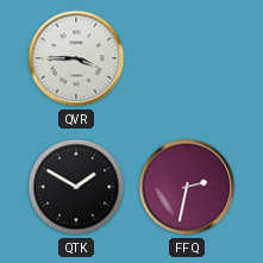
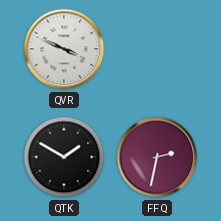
QVR: 3:45 -> 3:49
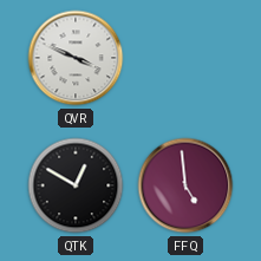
QTK: 1:50 -> 12:50
FFQ: 2:32 -> 4:59
